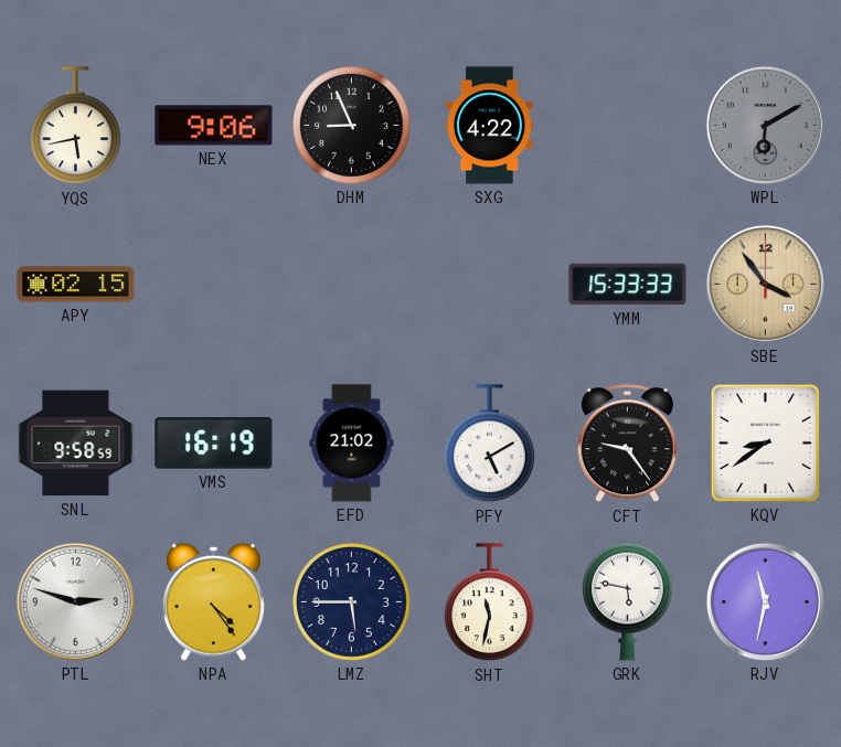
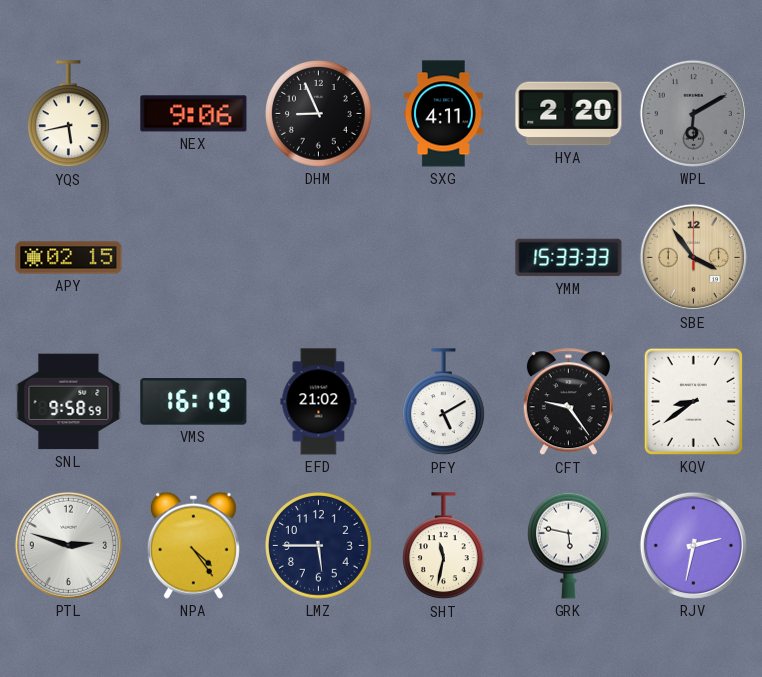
SXG: 4:22 -> 4:11
HYA: none -> 2:20
RJV: 11:32 -> 2:32
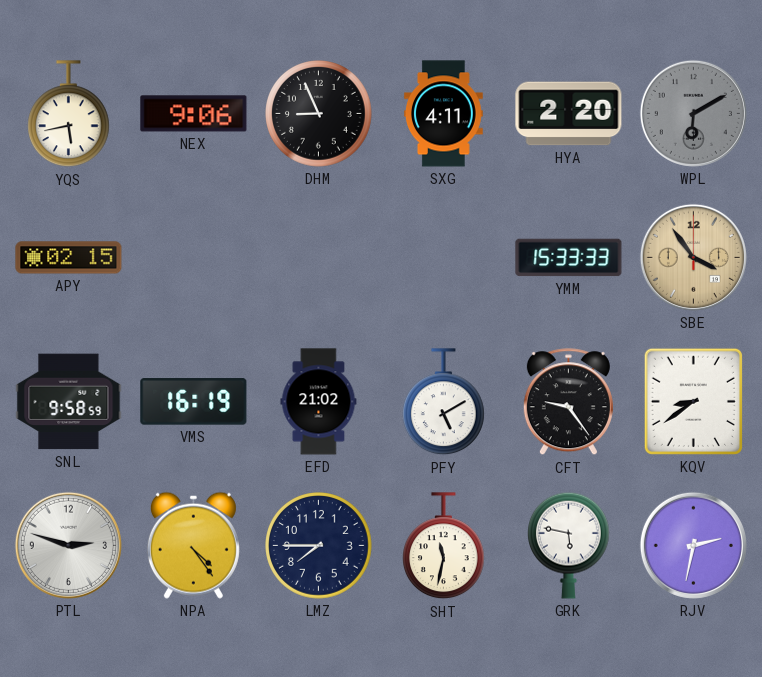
LMZ: 5:45 -> 7:45
